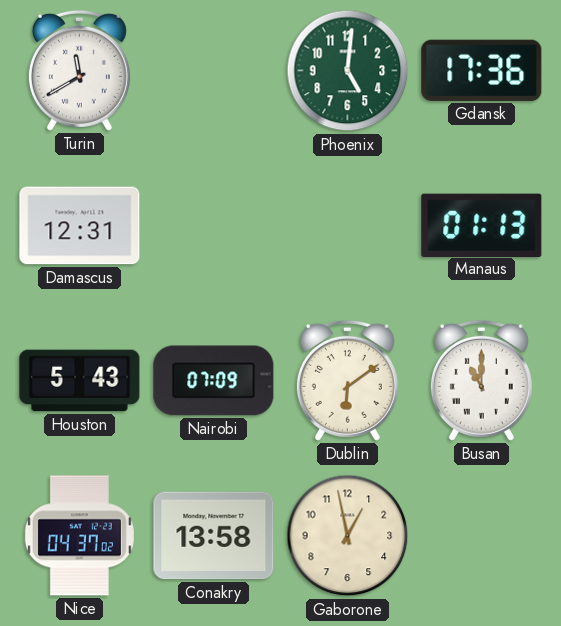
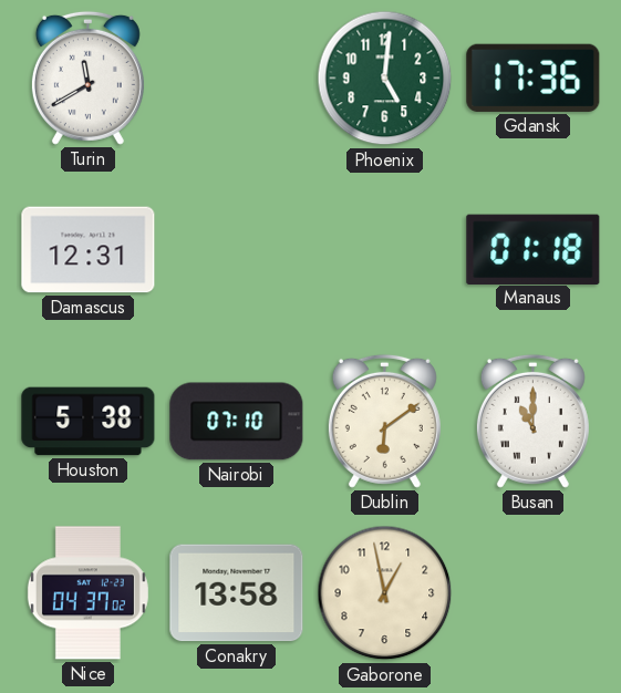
Manaus: 01:13 -> 01:18
Houston: 5:43 -> 5:38
Nairobi: 07:09 -> 07:10
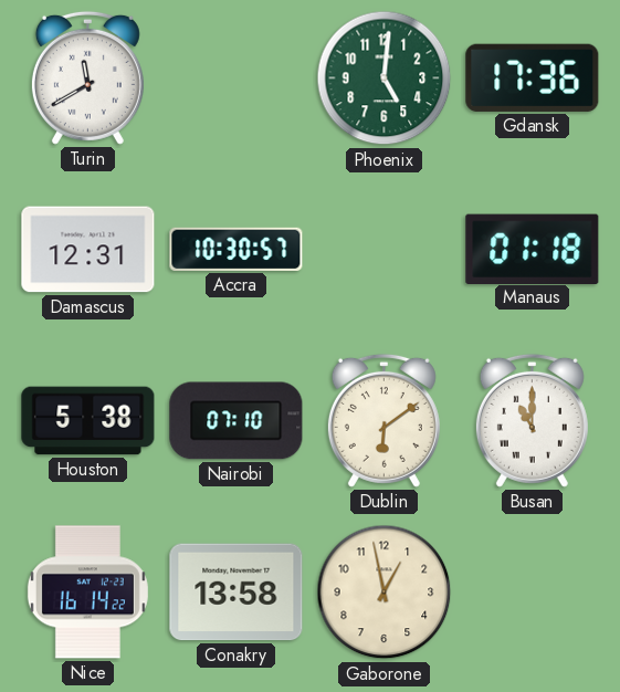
Accra: none -> 10:30
Nice: 04:37 -> 16:14
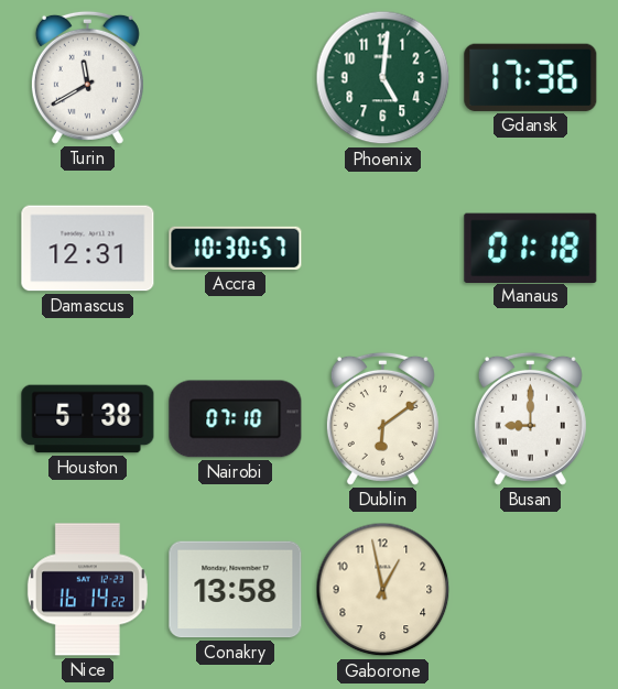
Busan: 11:00 -> 9:00
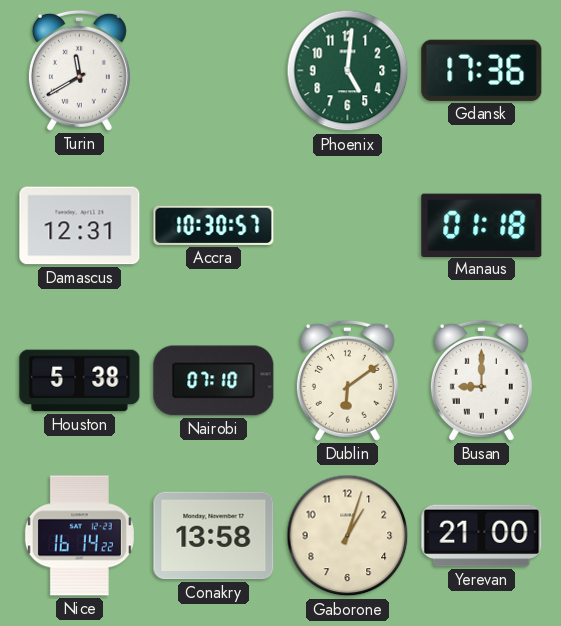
Gaborone: 12:58 -> 1:03
Yerevan: none -> 21:00
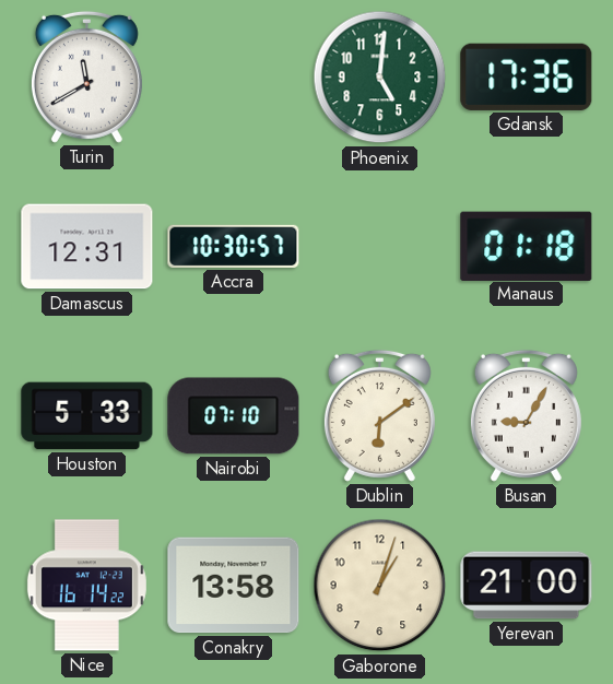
Houston: 5:38 -> 5:33
Busan: 9:00 -> 9:05
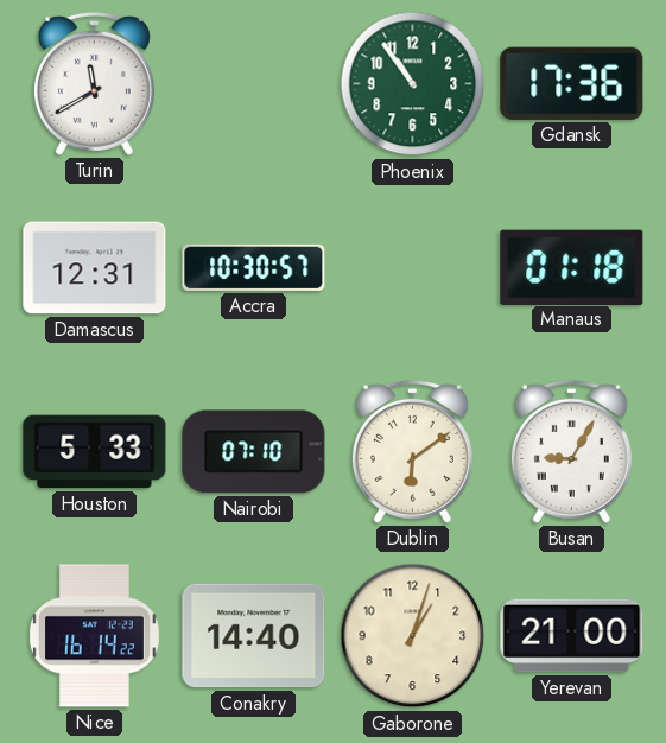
Phoenix: 5:01 -> 10:54
Conakry: 13:58 -> 14:40
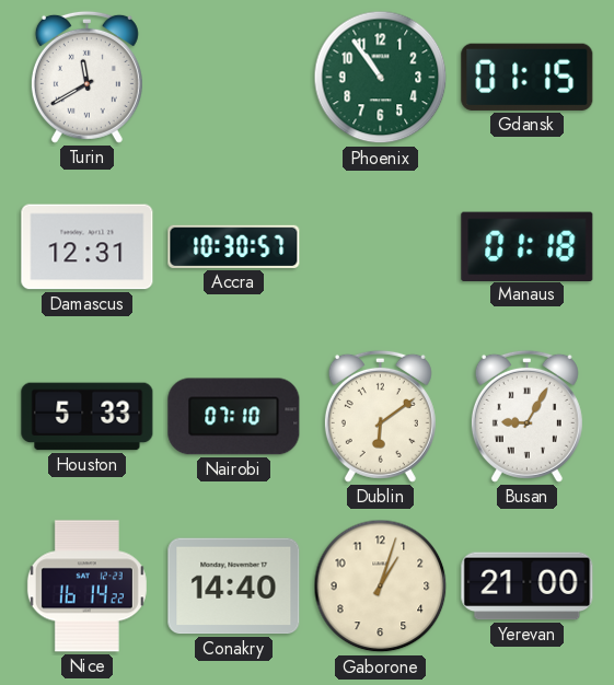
Gdansk: 17:36 -> 01:15
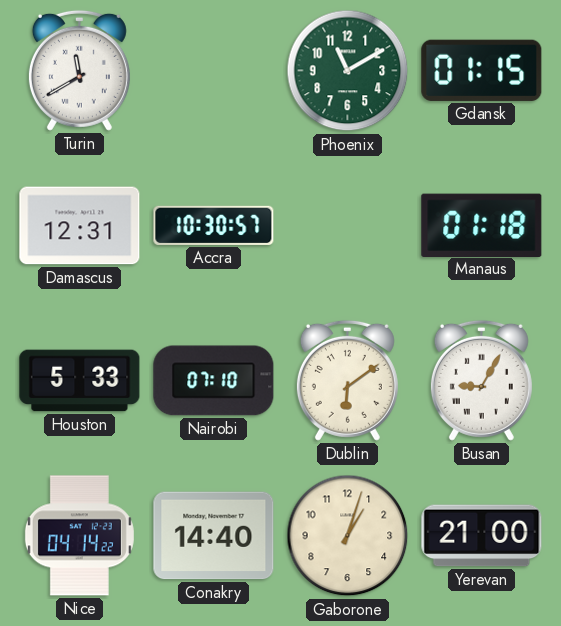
Phoenix: 10:54 -> 11:10
Nice: 16:14 -> 04:14
